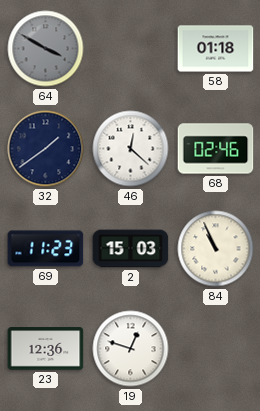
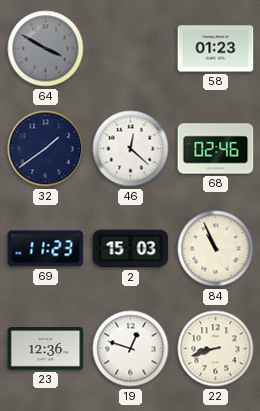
58: 01:18 -> 01:23
22: none -> 8:42
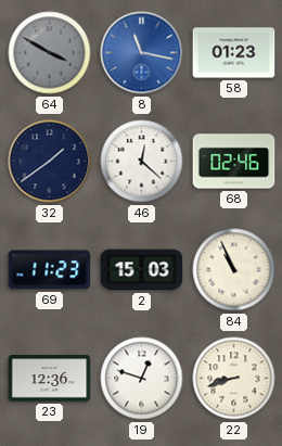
8: none -> 11:17
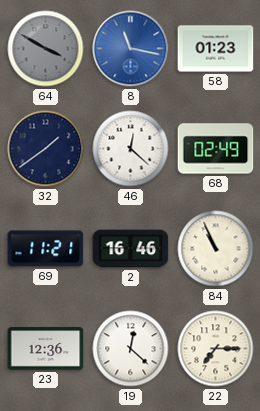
68: 02:46 -> 02:49
69: 11:23 -> 11:21
2: 15:03 -> 16:46
19: 12:48 -> 12:22
22: 8:42 -> 7:15
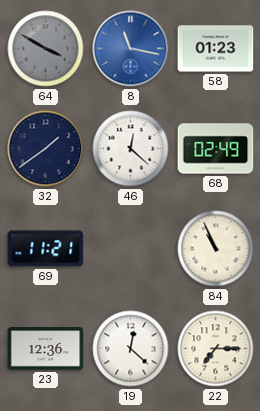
2: 16:46 -> none
